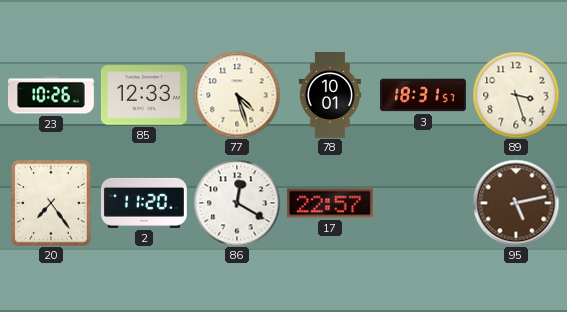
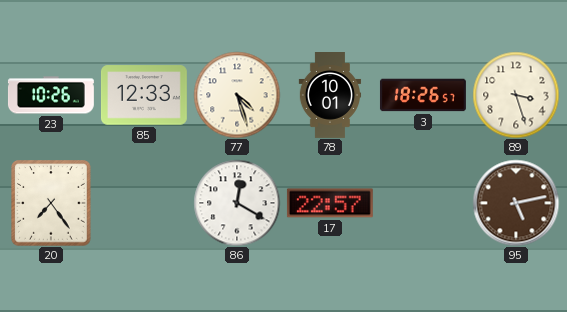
3: 18:31 -> 18:26
2: 11:20 -> none
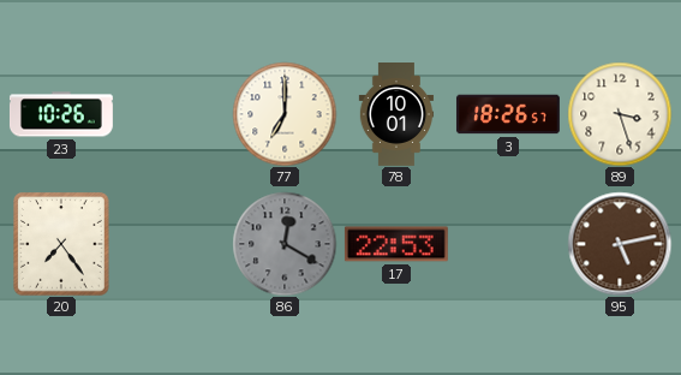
85: 12:33 -> none
77: 4:27 -> 7:00
86 dial: white -> grey
17: 22:57 -> 22:53
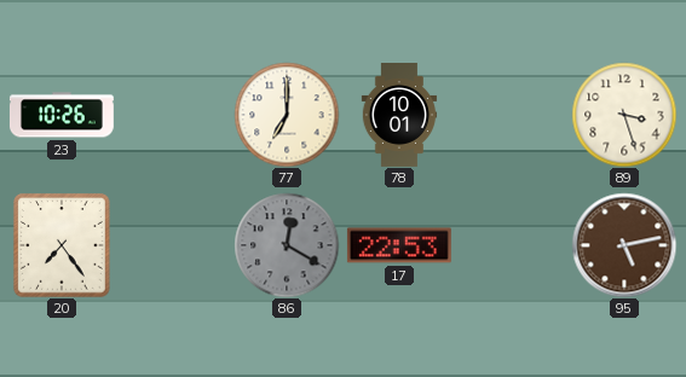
3: 18:26 -> none
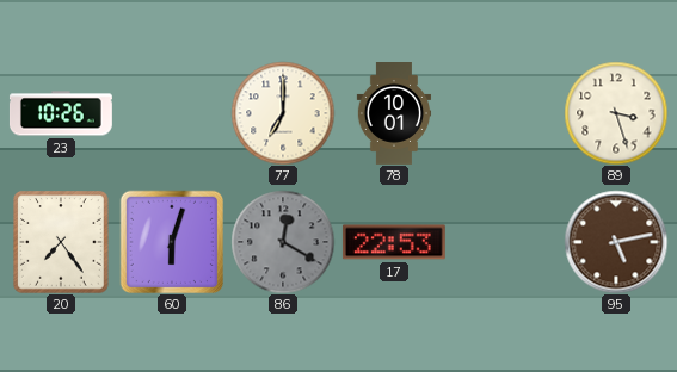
60: none -> 6:03
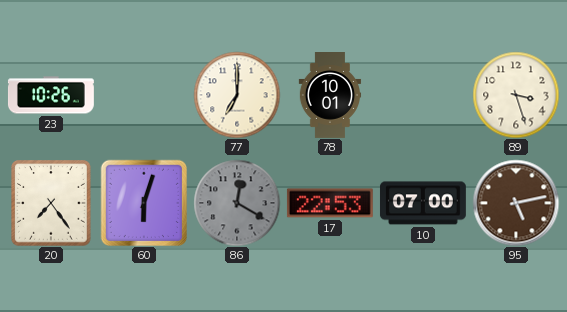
10: none -> 07:00
